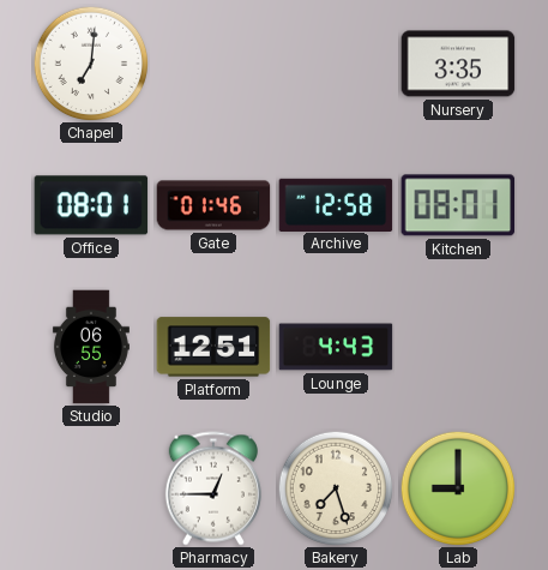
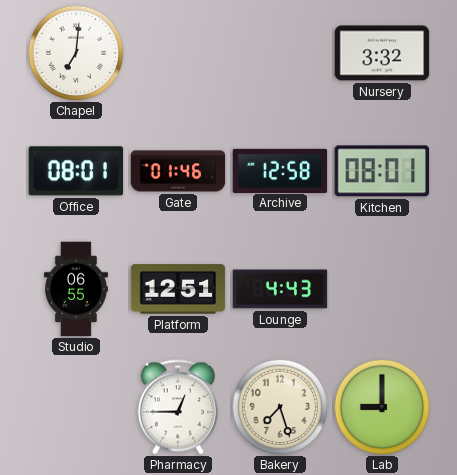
Nursery: 3:35 -> 3:32
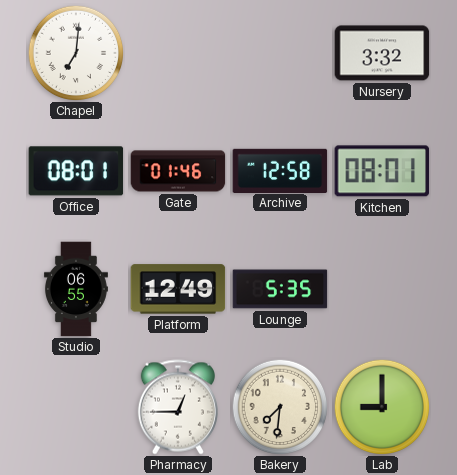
Platform: 12:51 -> 12:49
Lounge: 4:43 -> 5:35
Bakery: 7:27 -> 7:31
